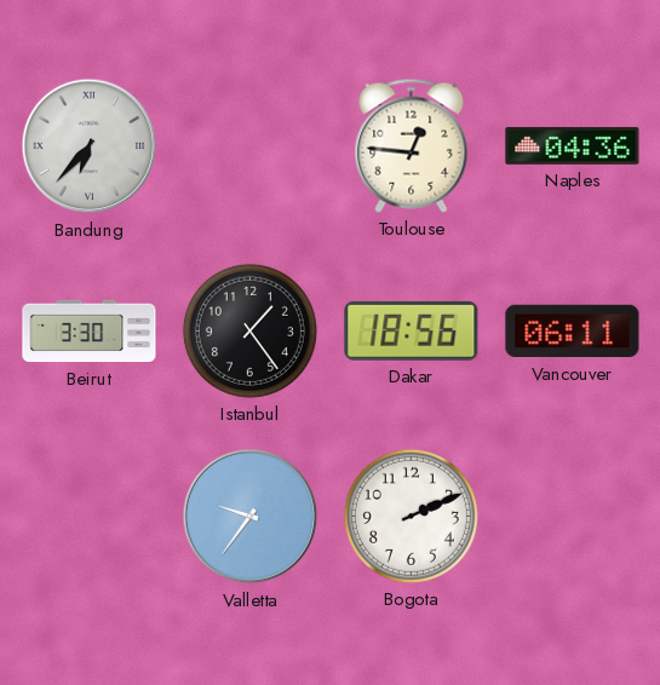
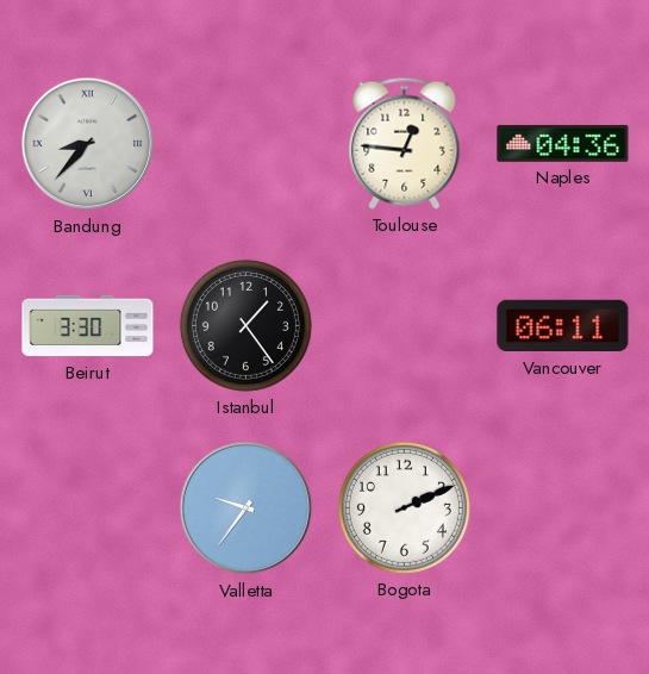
Bandung: 6:37 -> 8:37
Dakar: 18:56 -> none
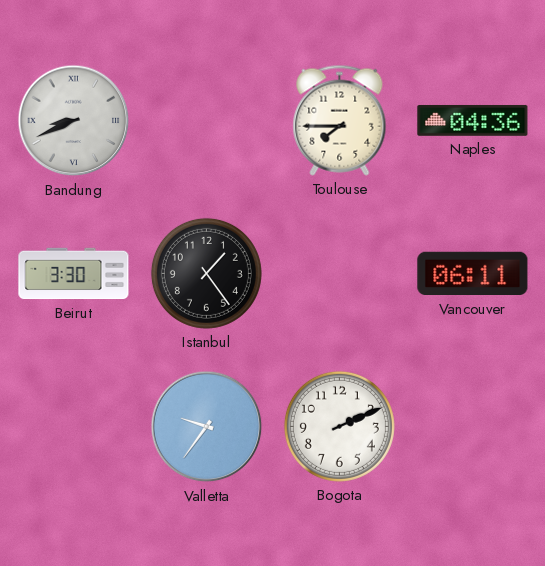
Bandung: 8:37 -> 8:41
Toulouse: 12:46 -> 7:45
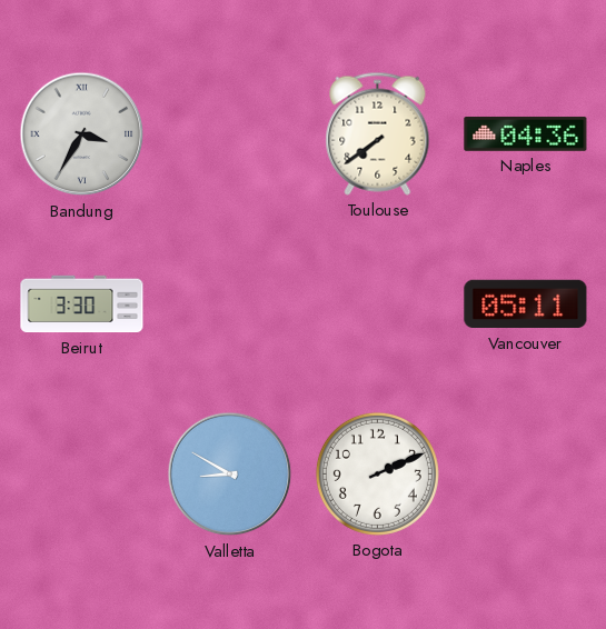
Bandung: 8:41 -> 3:35
Toulouse: 7:45 -> 7:39
Istanbul: 1:24 -> none
Vancouver: 06:11 -> 05:11
Valletta: 9:36 -> 8:50
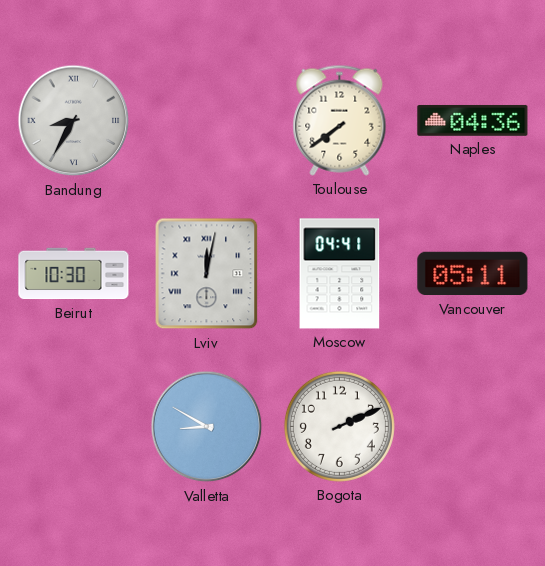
Bandung: 3:35 -> 8:35
Beirut: 3:30 -> 10:30
Lviv: none -> 12:02
Moscow: none -> 04:41
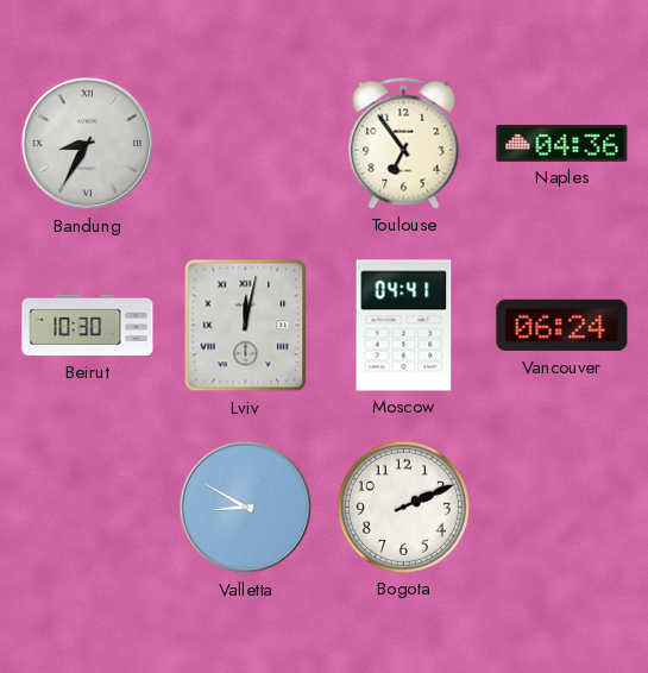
Toulouse: 7:39 -> 6:54
Vancouver: 05:11 -> 06:24
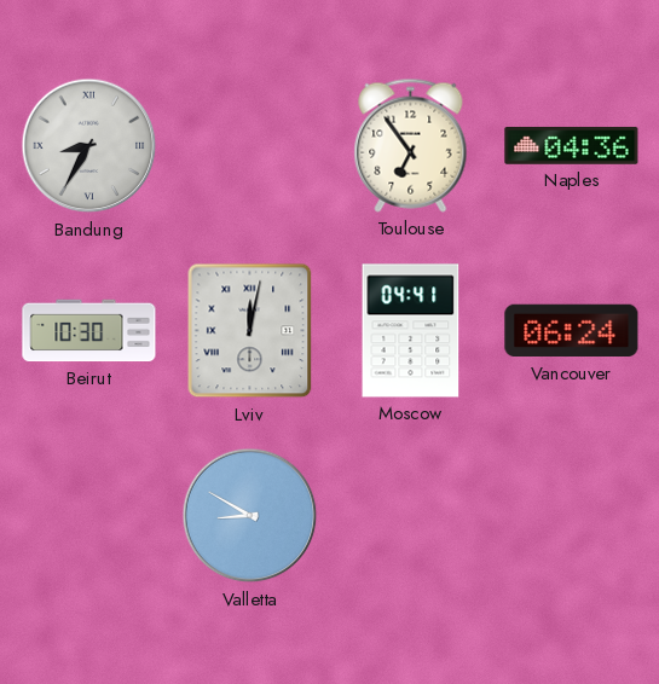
Bogota: 2:11 -> none
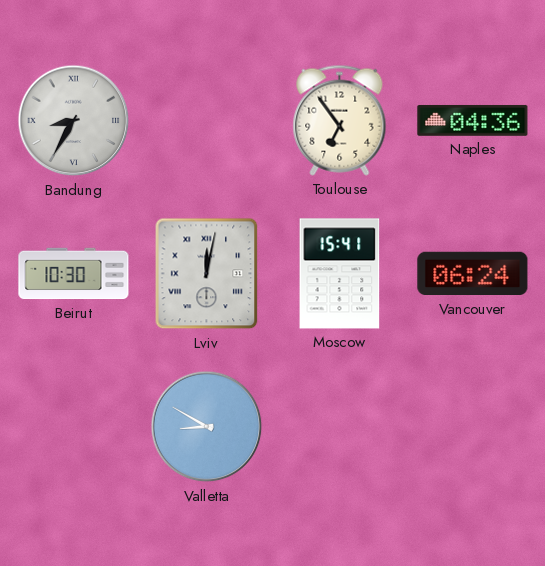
Moscow: 04:41 -> 15:41
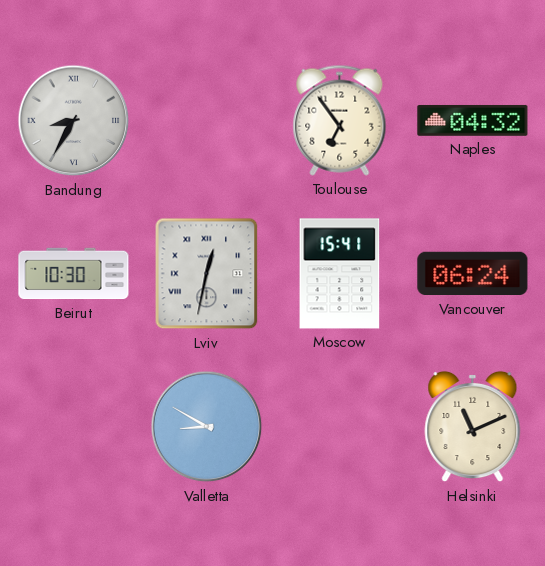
Naples: 04:36 -> 04:32
Lviv: 12:02 -> 12:32
Helsinki: none -> 11:11
